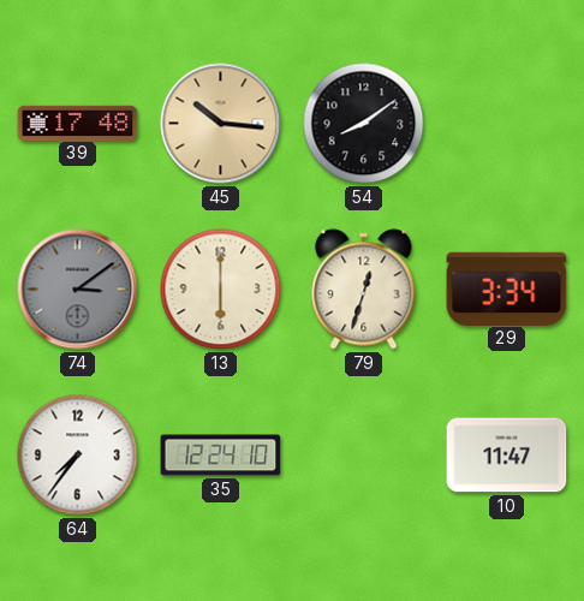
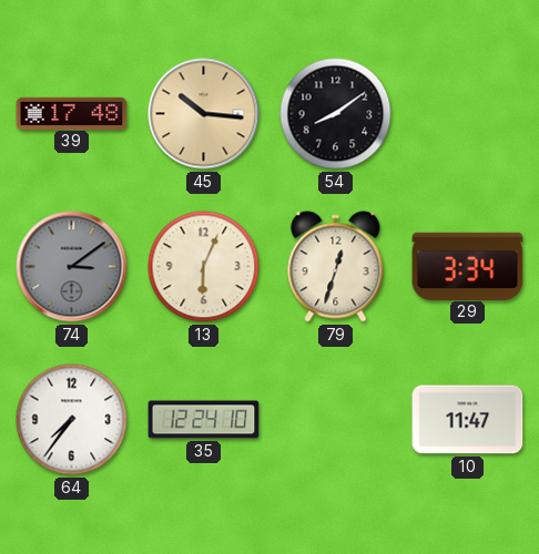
13: 6:00 -> 6:04
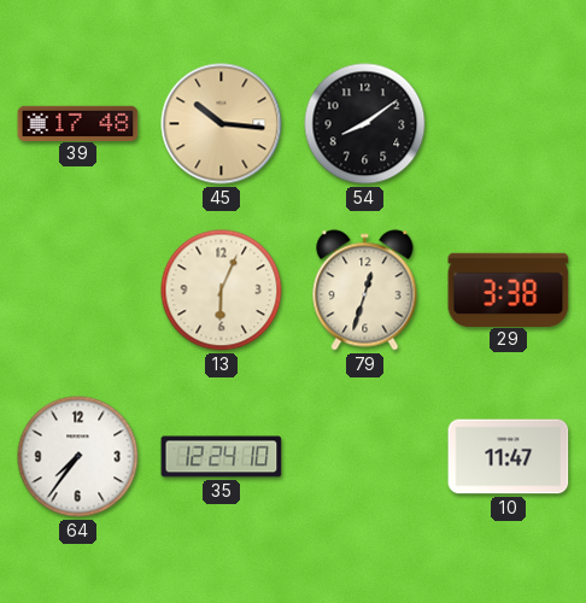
74: 3:09 -> none
29: 3:34 -> 3:38
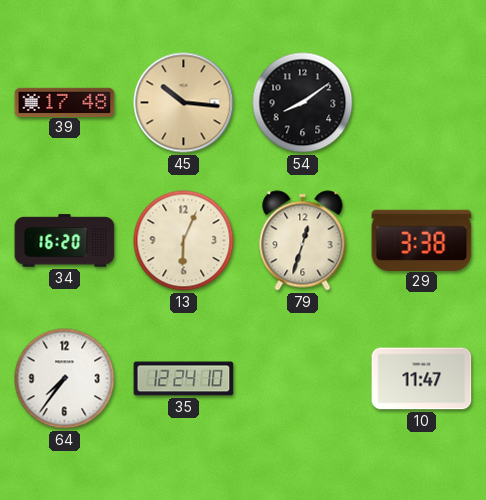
34: none -> 16:20
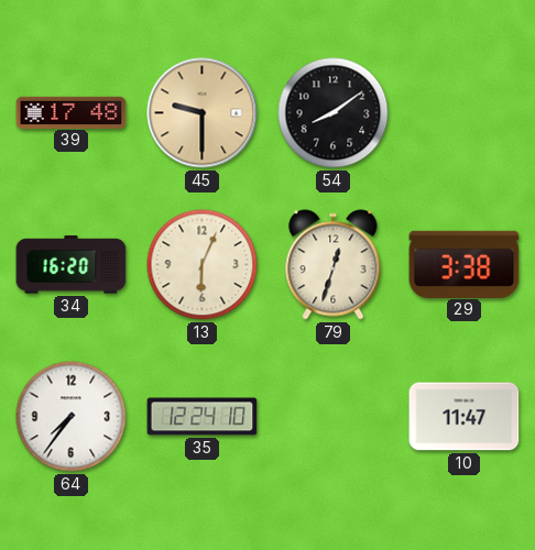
45: 10:16 -> 9:30
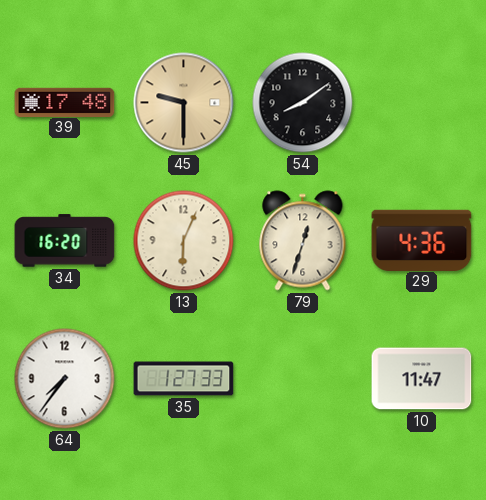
29: 3:38 -> 4:36
35: 12:24 -> 1:27
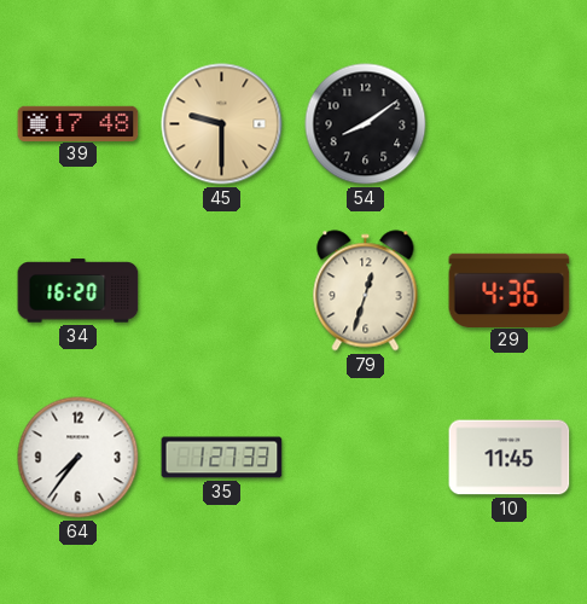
13: 6:04 -> none
10: 11:47 -> 11:45
